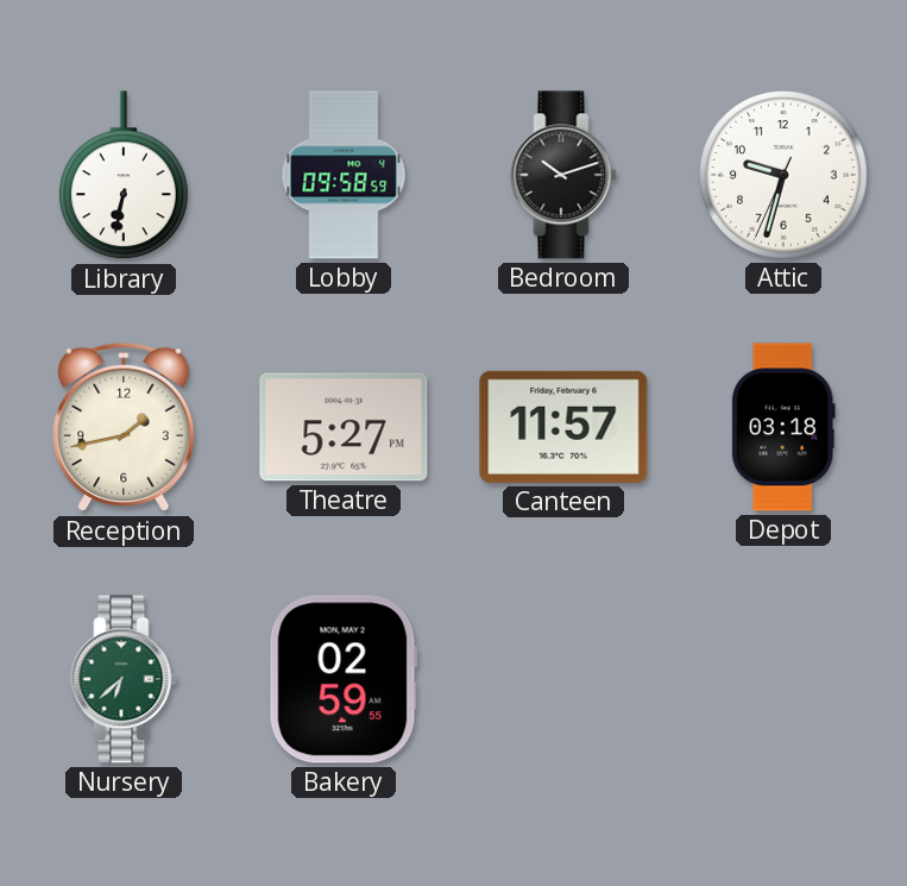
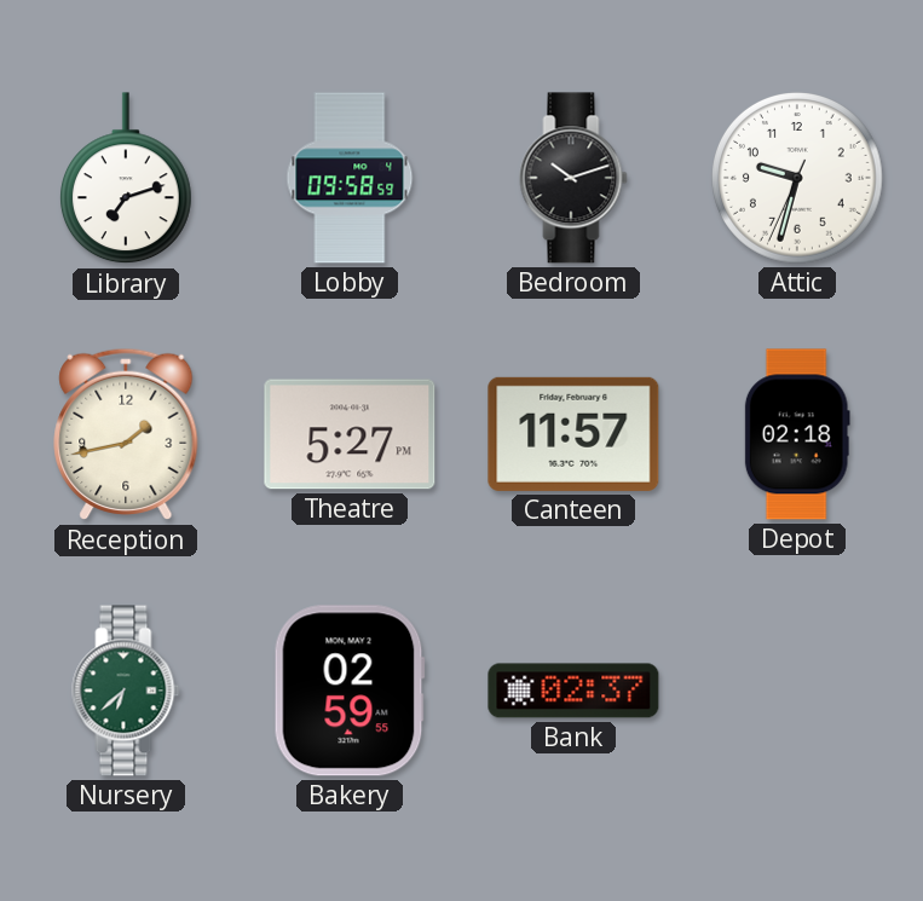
Library: 6:32 -> 7:12
Depot: 03:18 -> 02:18
Bank: none -> 02:37
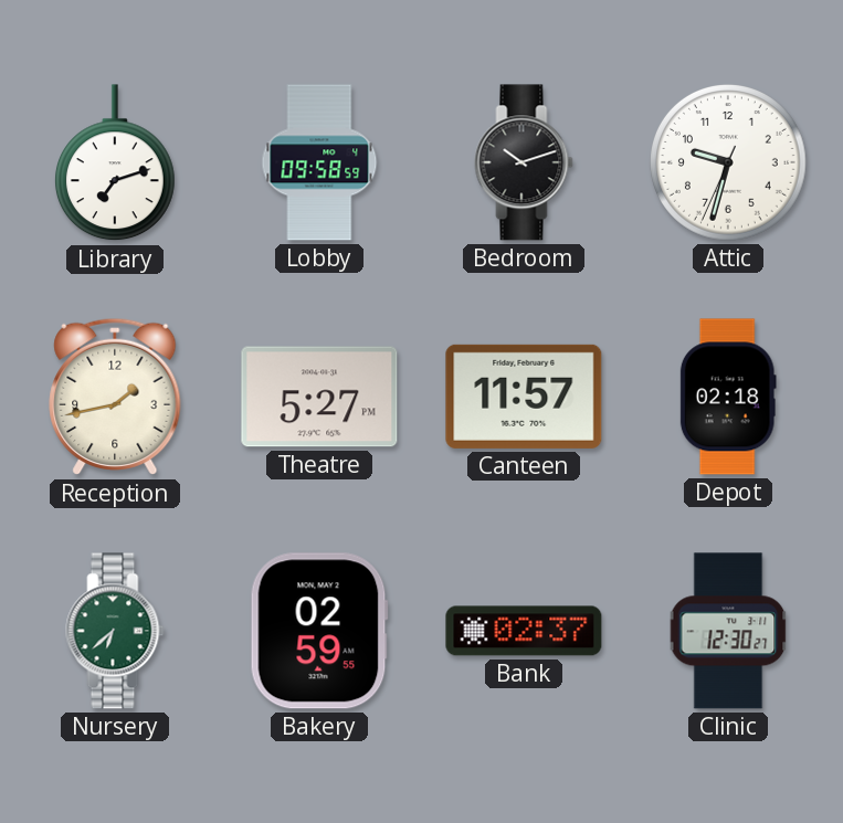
Clinic: none -> 12:30
